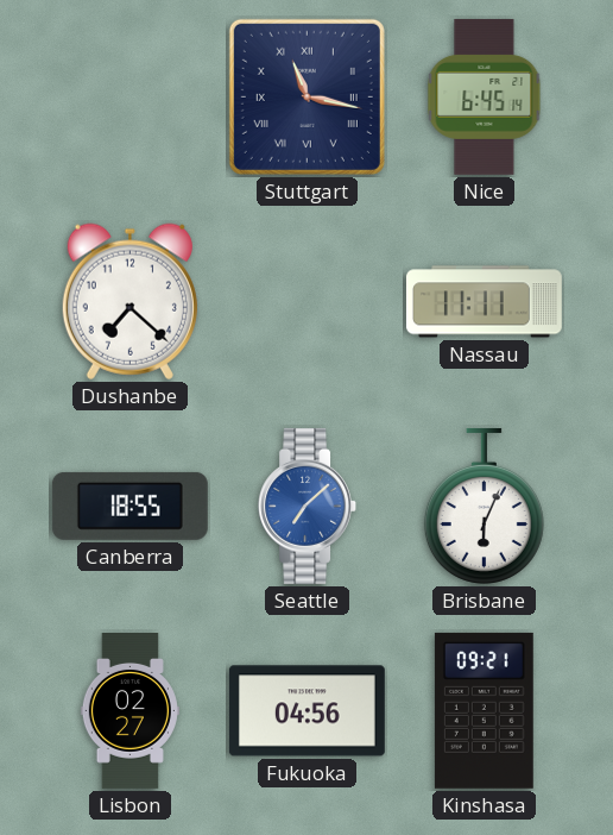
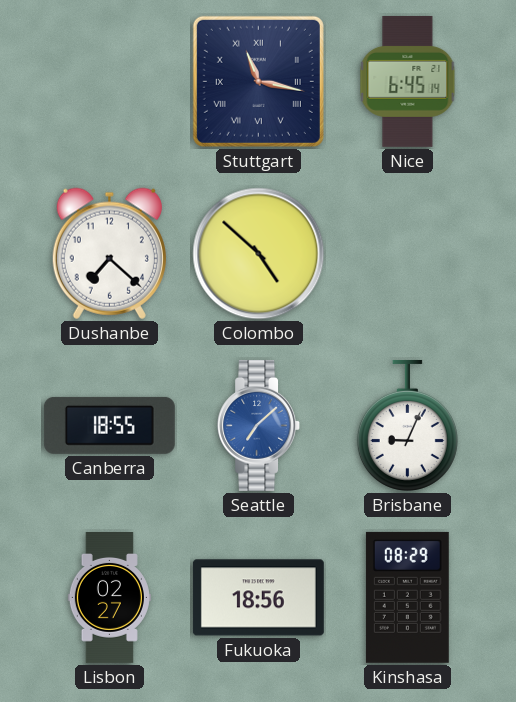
Colombo: none -> 4:52
Nassau: 11:11 -> none
Brisbane: 6:04 -> 9:04
Fukuoka: 04:56 -> 18:56
Kinshasa: 09:21 -> 08:29
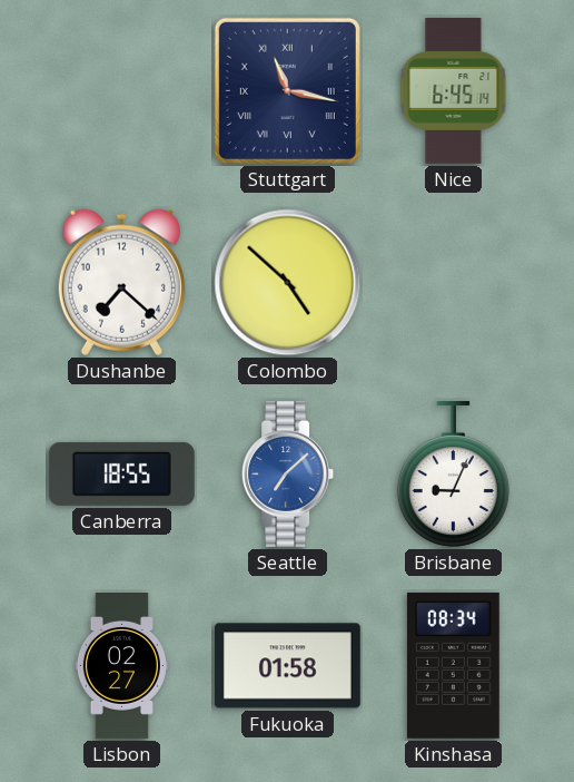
Fukuoka: 18:56 -> 01:58
Kinshasa: 08:29 -> 08:34
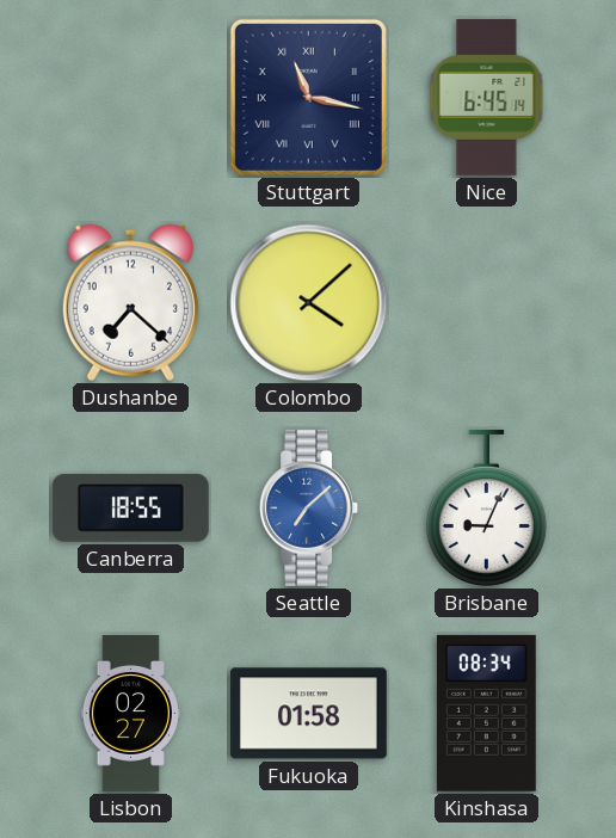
Colombo: 4:52 -> 4:08
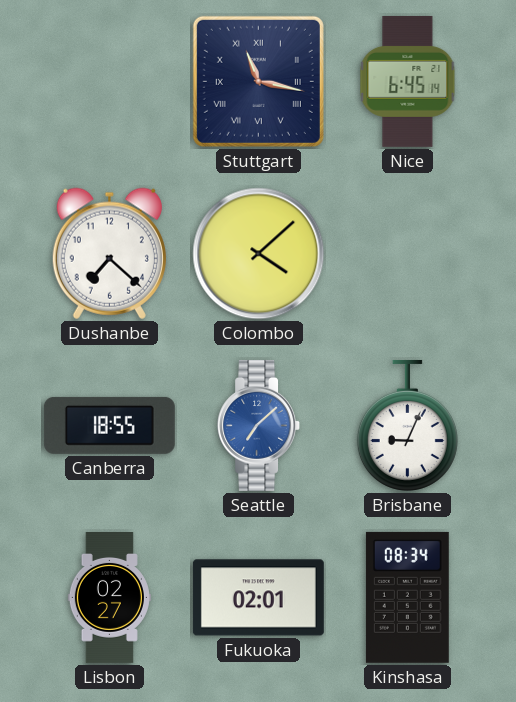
Fukuoka: 01:58 -> 02:01
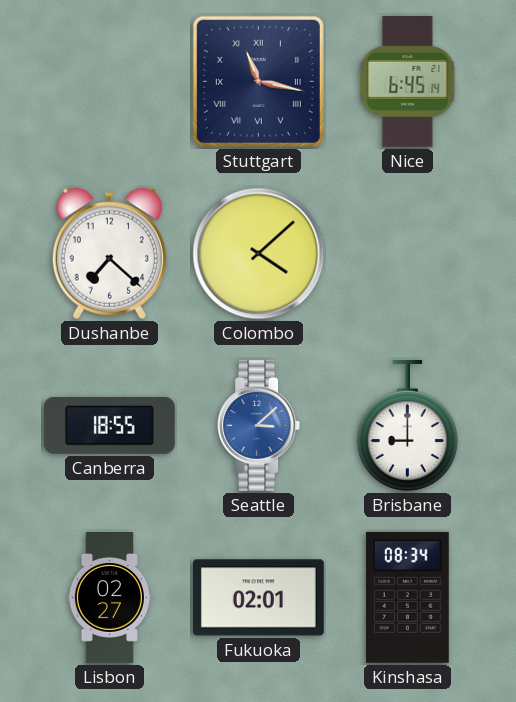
Seattle: 7:08 -> 3:08
Brisbane: 9:04 -> 9:00
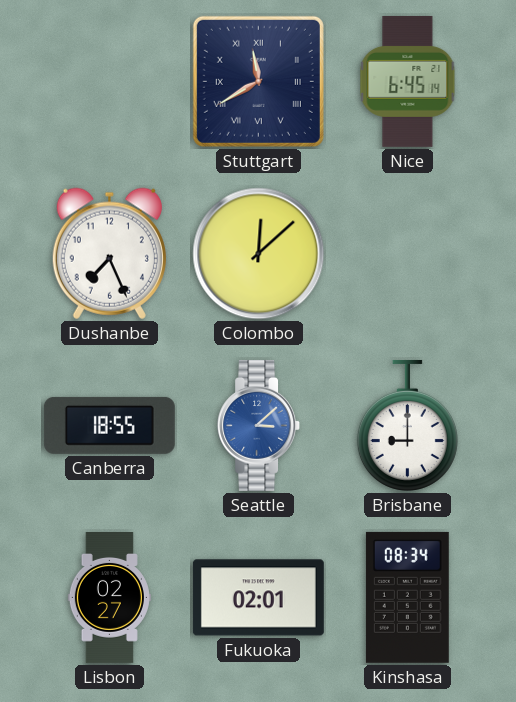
Stuttgart: 11:17 -> 11:40
Dushanbe: 7:22 -> 7:26
Colombo: 4:08 -> 12:08
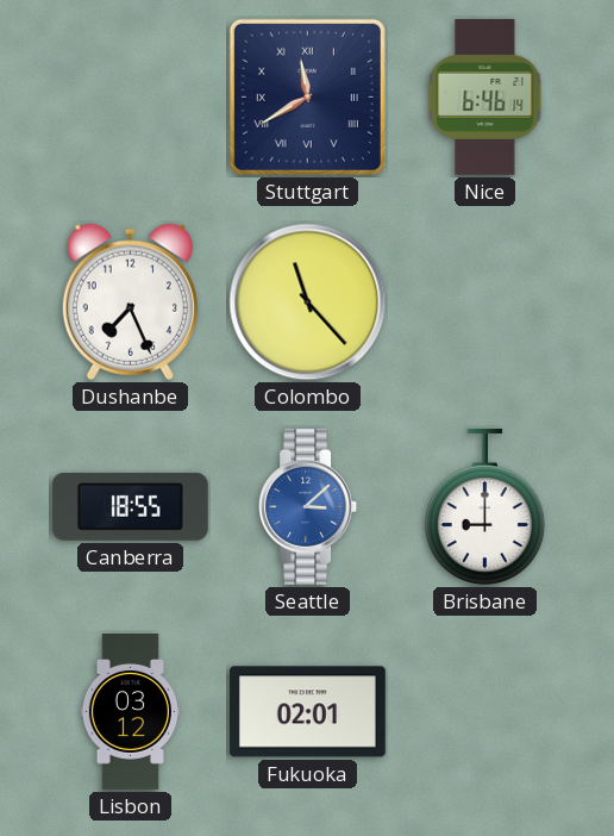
Nice: 6:45 -> 6:46
Colombo: 12:08 -> 11:23
Lisbon: 02:27 -> 03:12
Kinshasa: 08:34 -> none
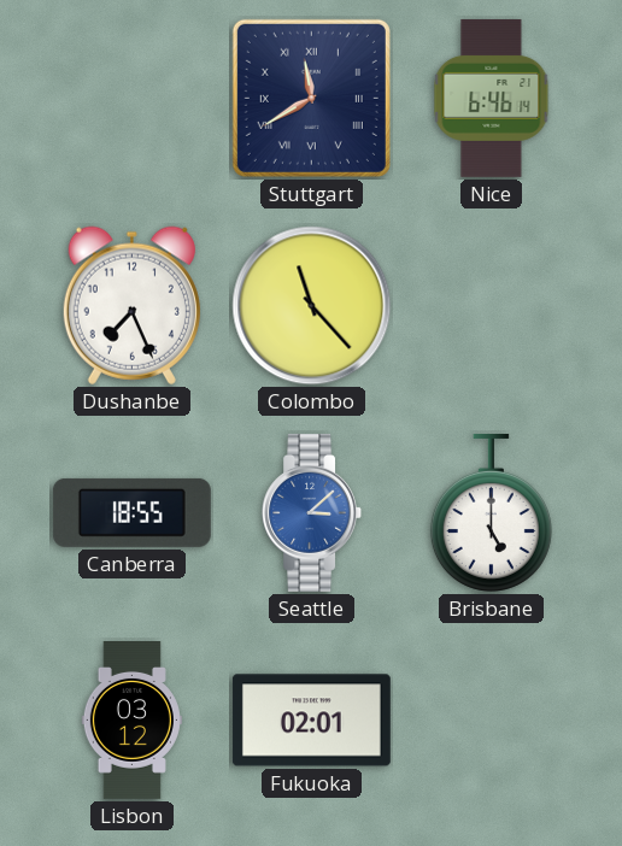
Brisbane: 9:00 -> 5:00
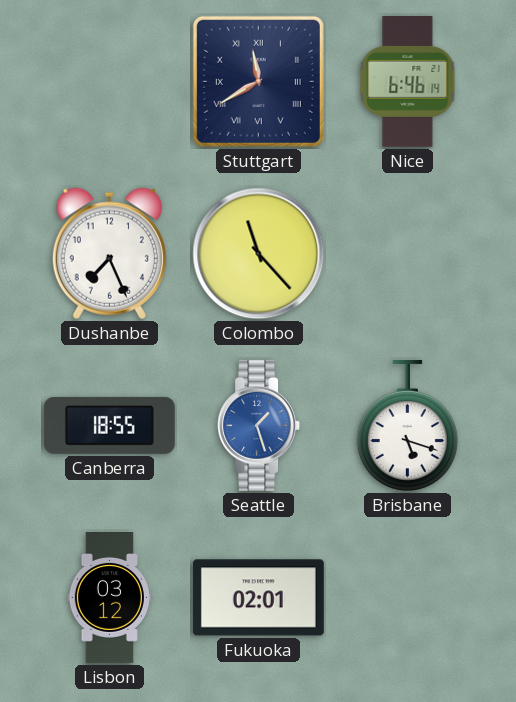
Seattle: 3:08 -> 1:27
Brisbane: 5:00 -> 5:18
